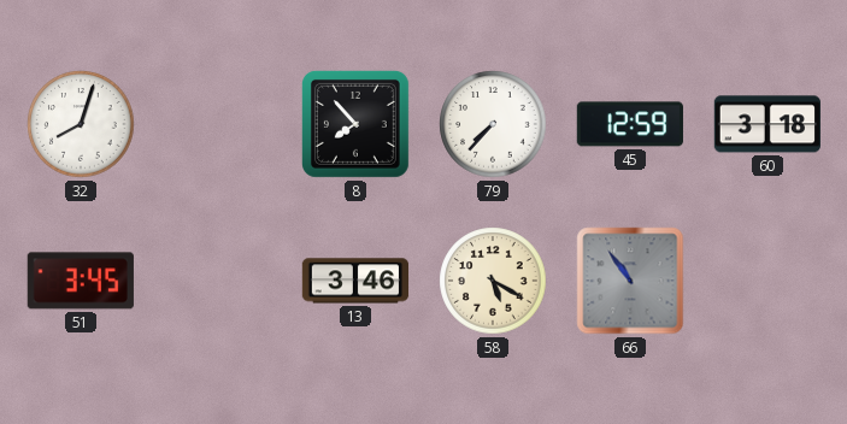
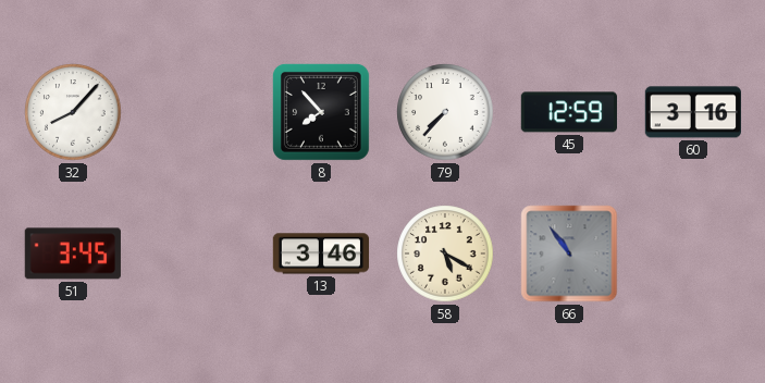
32: 8:03 -> 8:07
60: 3:18 -> 3:16
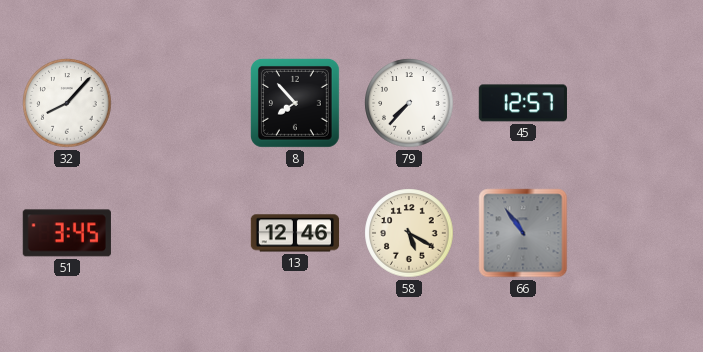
45: 12:59 -> 12:57
60: 3:16 -> none
13: 3:46 -> 12:46
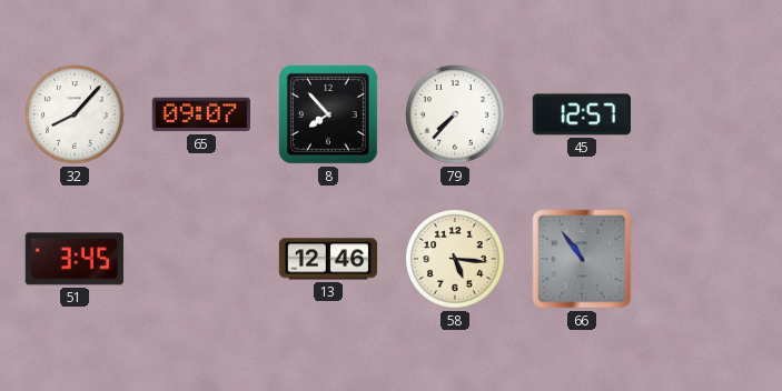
65: none -> 09:07
58: 5:20 -> 5:16
